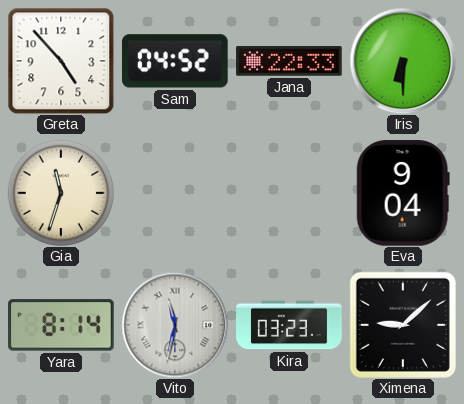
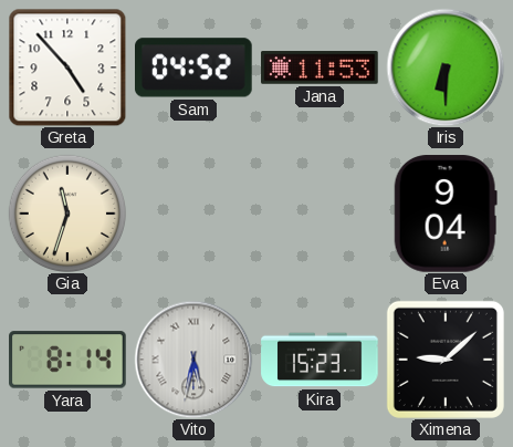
Jana: 22:33 -> 11:53
Vito: 11:32 -> 5:32
Kira: 03:23 -> 15:23
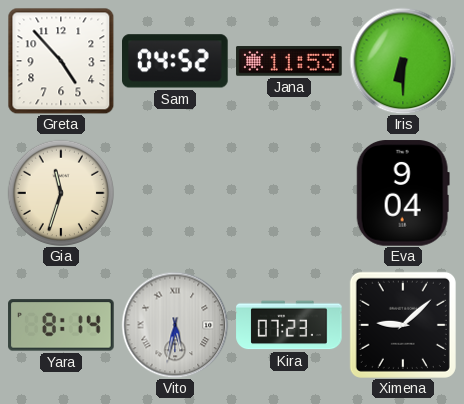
Kira: 15:23 -> 07:23
